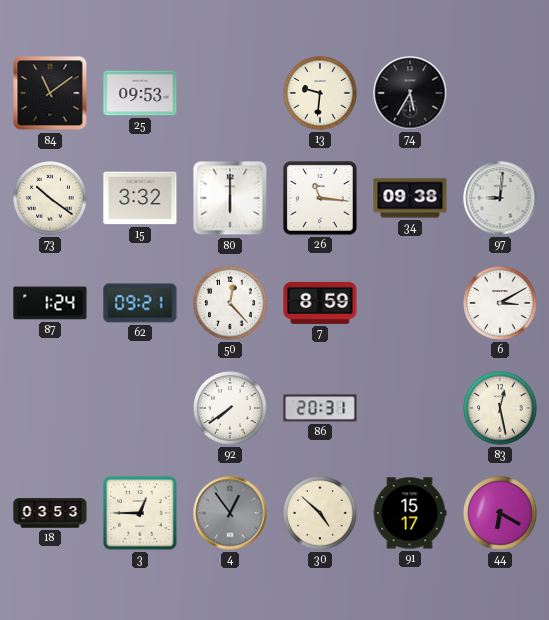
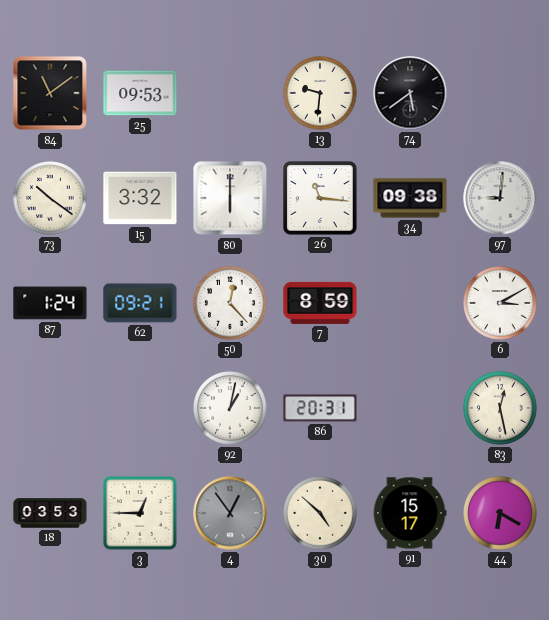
74: 5:35 -> 5:39
92: 7:39 -> 1:02
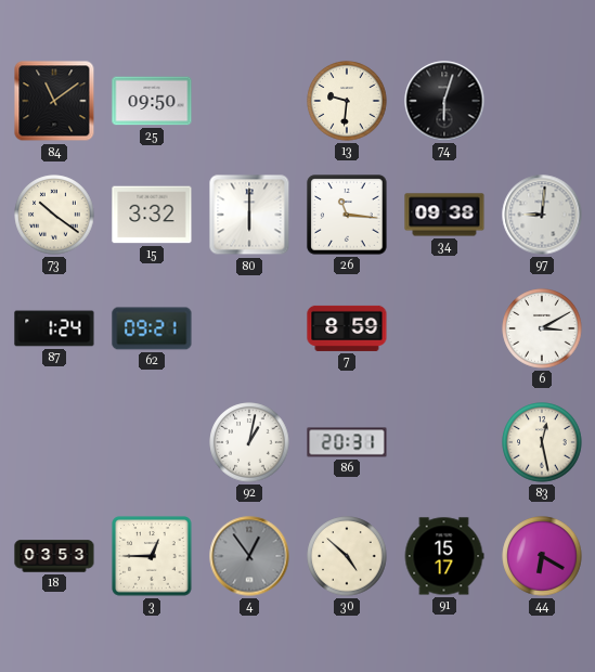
25: 09:53 -> 09:50
74: 5:39 -> 6:03
50: 12:23 -> none
